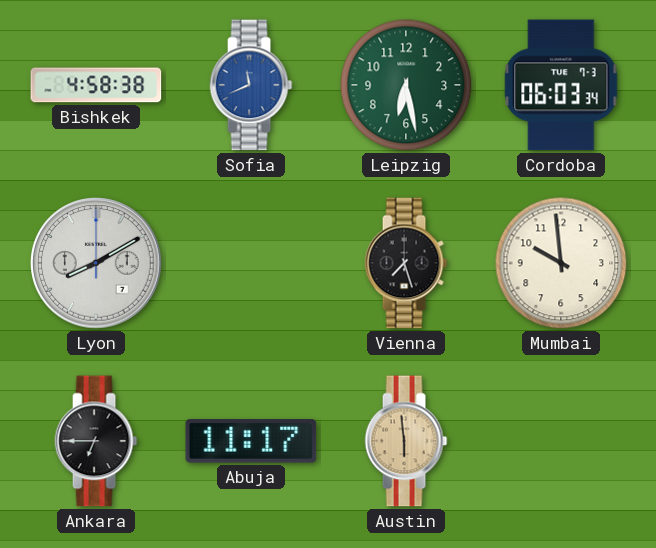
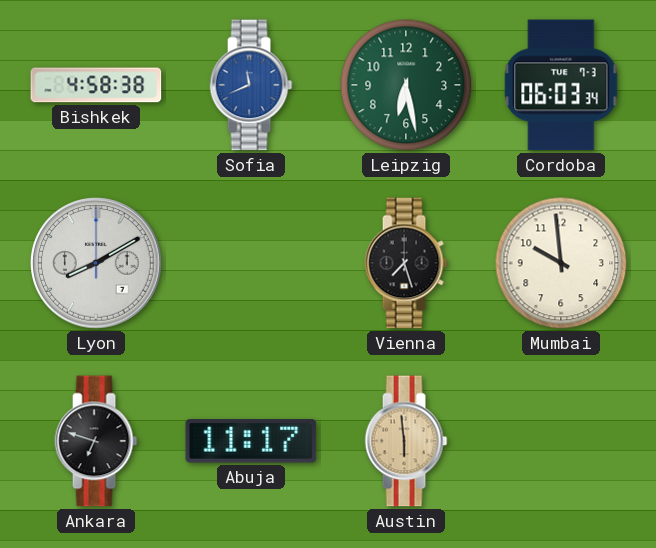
Ankara: 6:45 -> 6:48
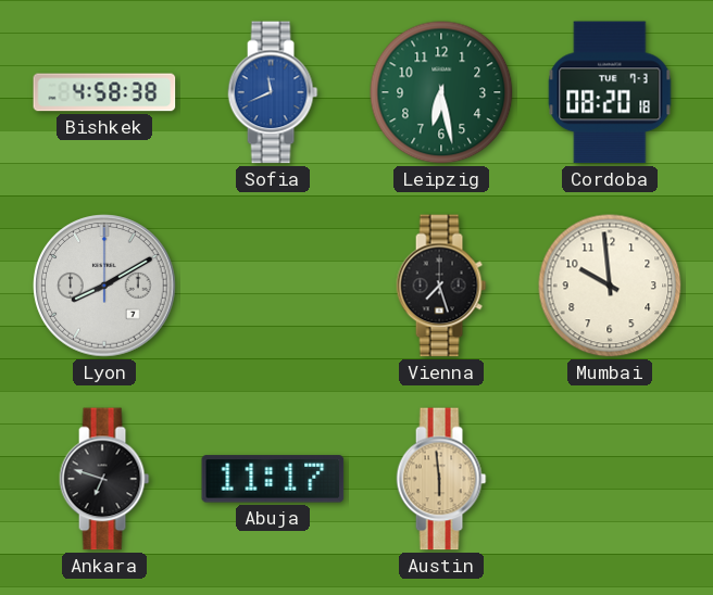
Cordoba: 06:03 -> 08:20
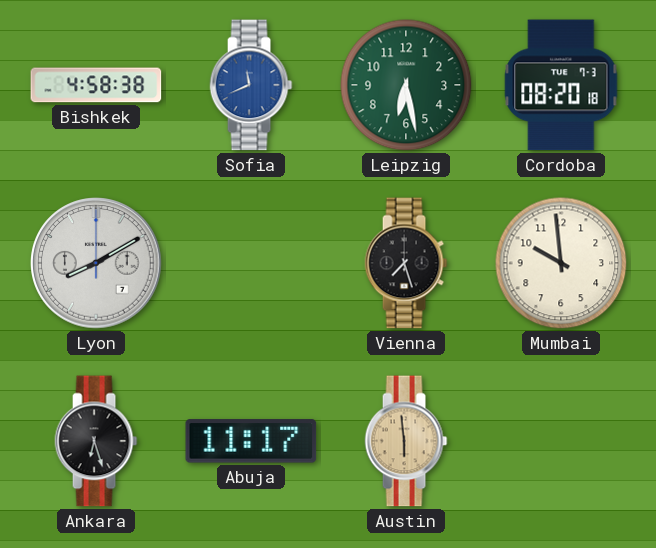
Ankara: 6:48 -> 6:27
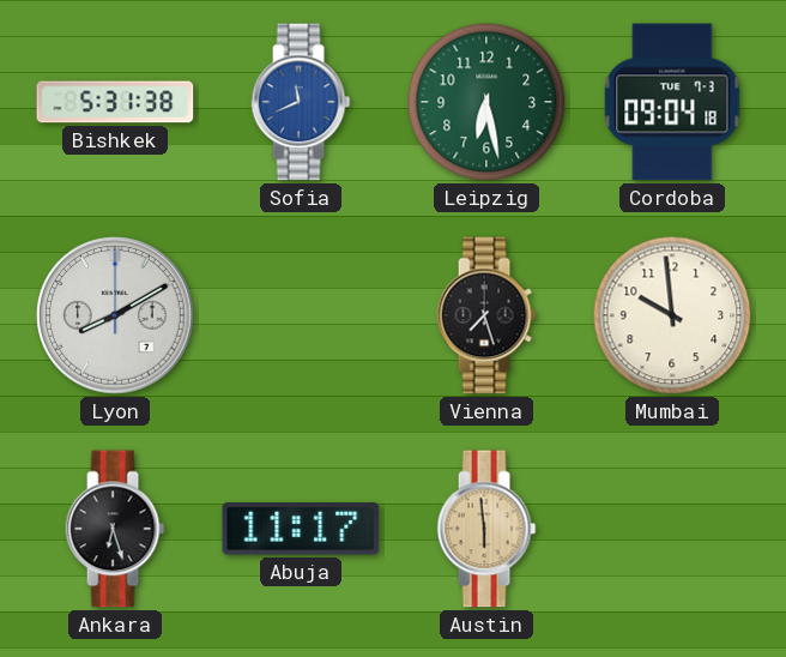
Bishkek: 4:58 -> 5:31
Cordoba: 08:20 -> 09:04
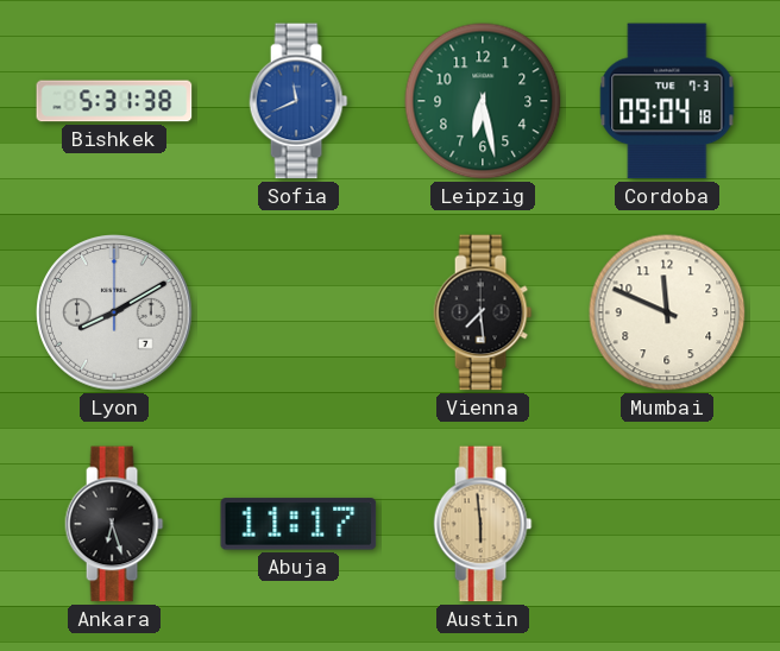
Vienna: 7:27 -> 7:29
Mumbai: 9:59 -> 11:49
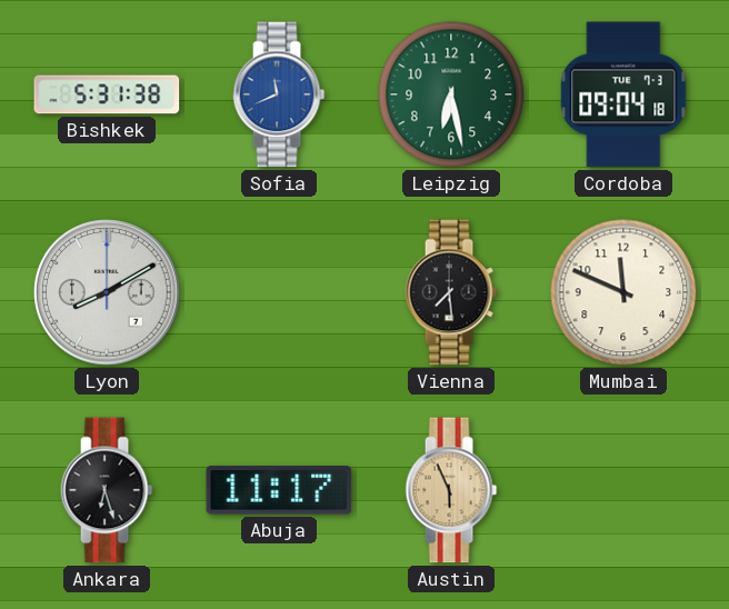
Austin: 5:59 -> 5:56
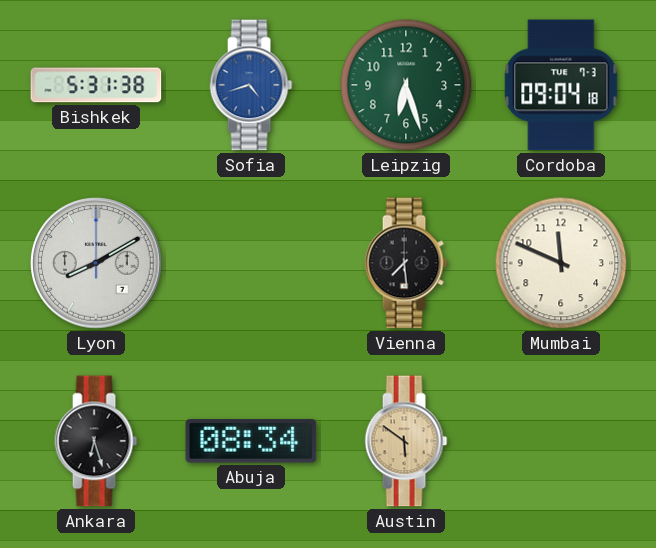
Sofia: 11:41 -> 4:42
Leipzig: 6:28 -> 6:27
Abuja: 11:17 -> 08:34
Austin: 5:56 -> 5:51
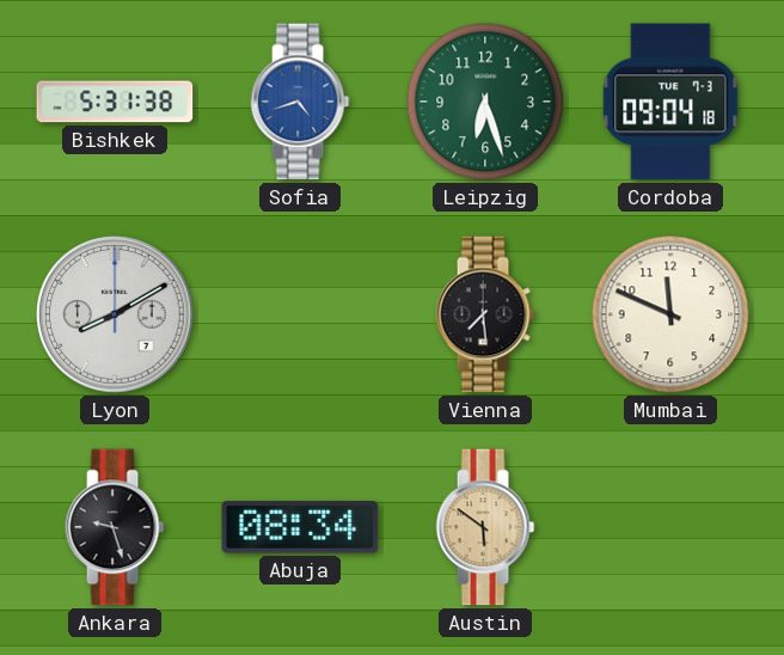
Ankara: 6:27 -> 9:27
